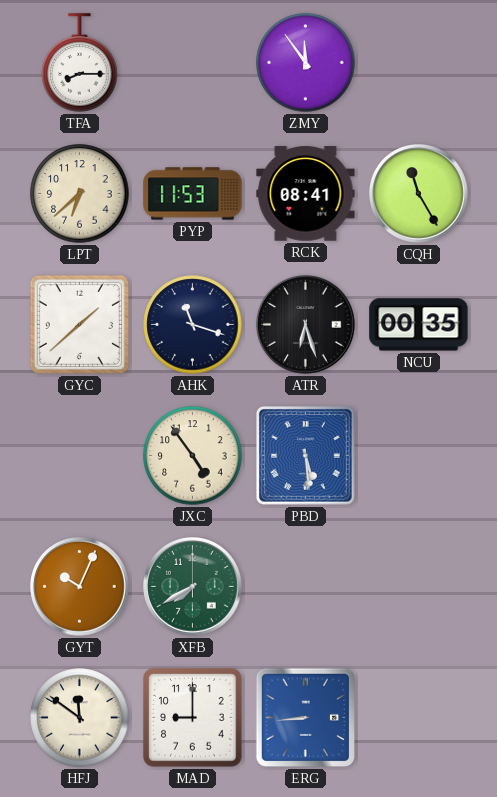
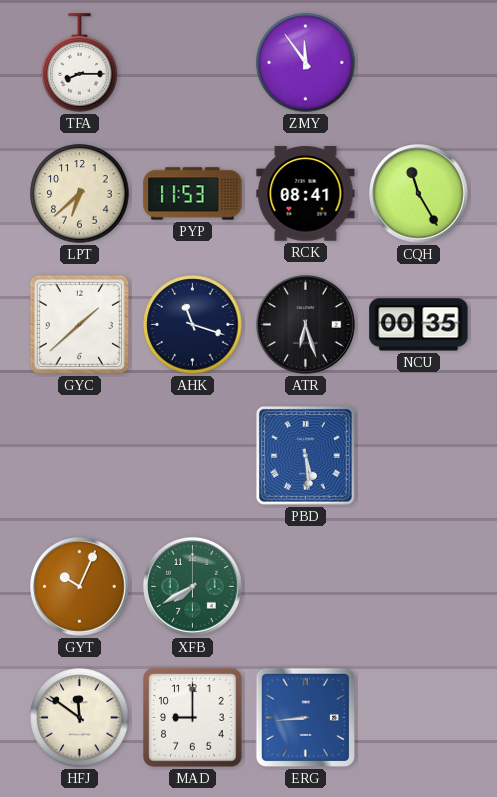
JXC: 4:54 -> none
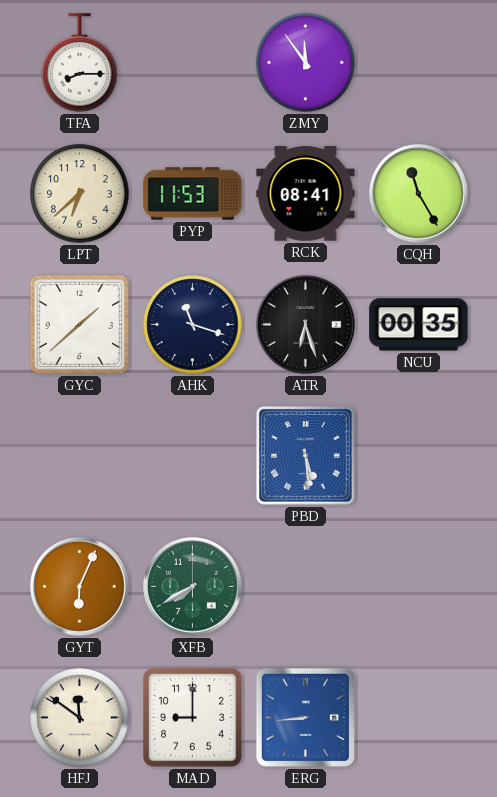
GYT: 10:04 -> 6:04
